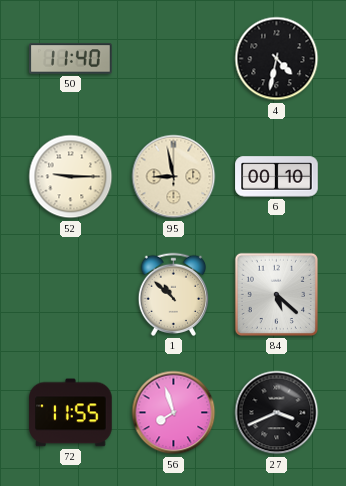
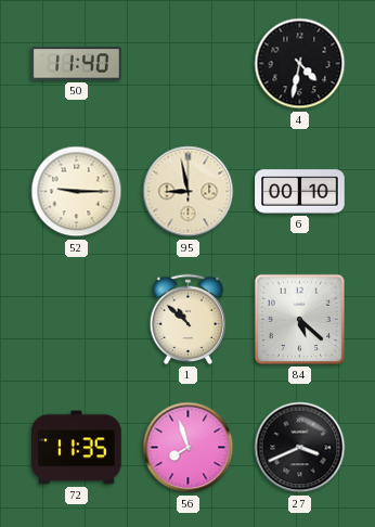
72: 11:55 -> 11:35
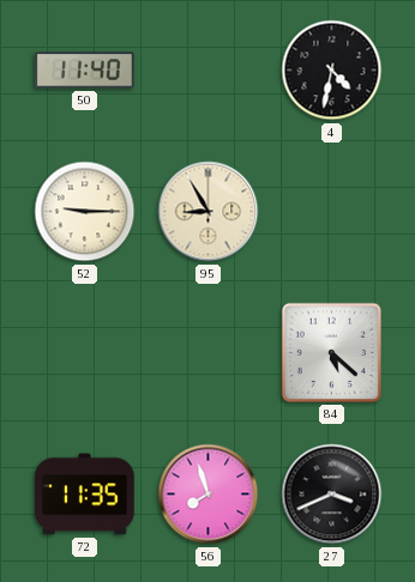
95: 8:58 -> 8:55
6: 00:10 -> none
1: 10:52 -> none
